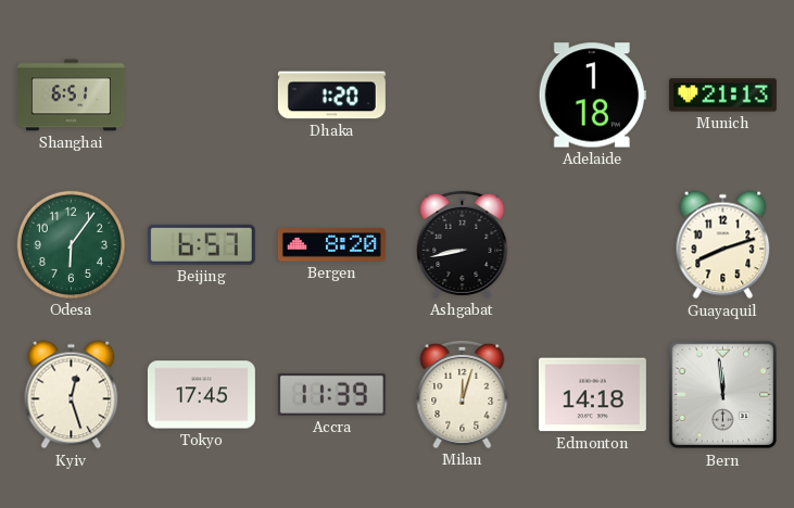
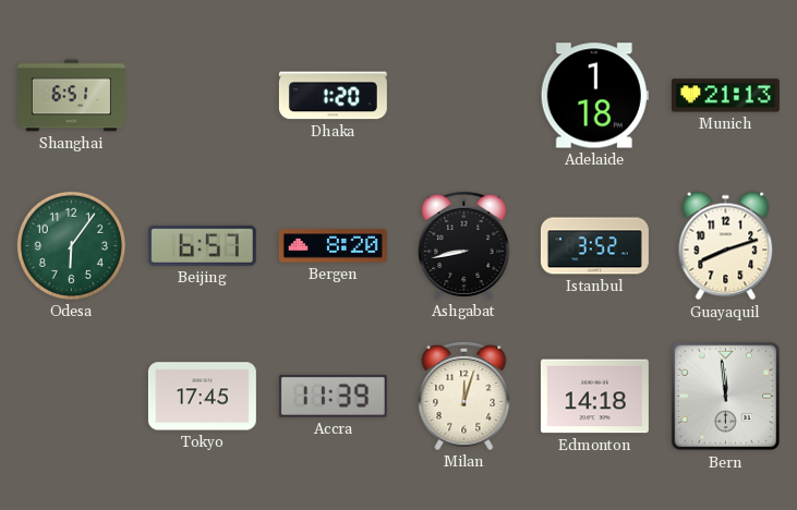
Istanbul: none -> 3:52
Kyiv: 12:27 -> none
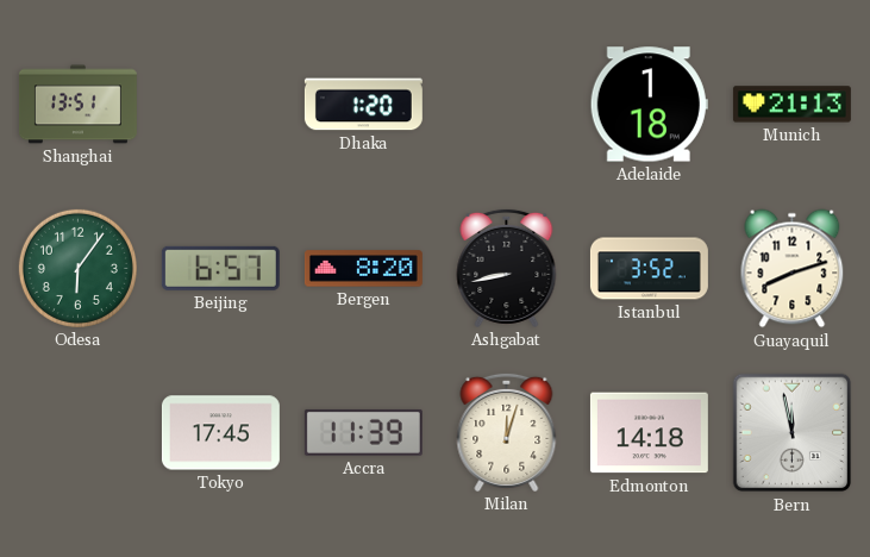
Shanghai: 6:51 -> 13:51
Bern: 11:59 -> 11:58
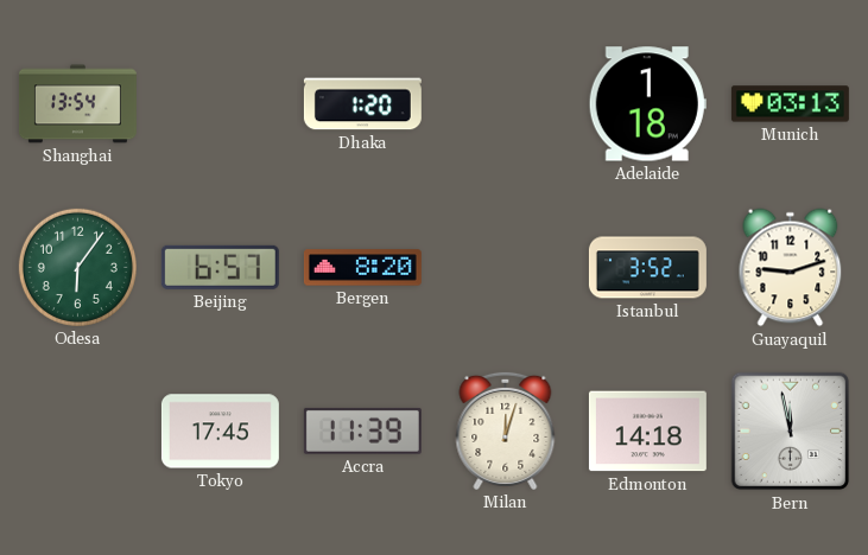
Shanghai: 13:51 -> 13:54
Munich: 21:13 -> 03:13
Ashgabat: 8:43 -> none
Guayaquil: 8:12 -> 9:12
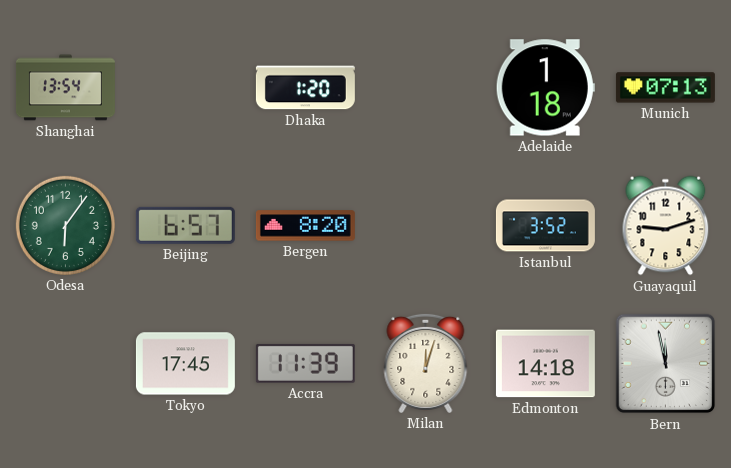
Munich: 03:13 -> 07:13
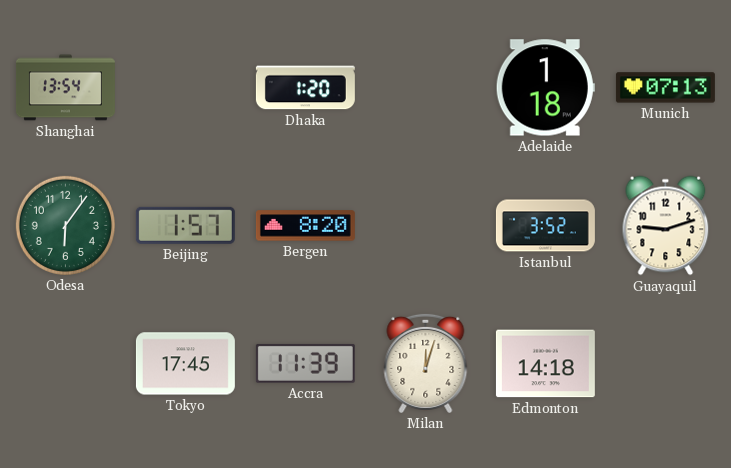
Beijing: 6:57 -> 1:57
Bern: 11:58 -> none
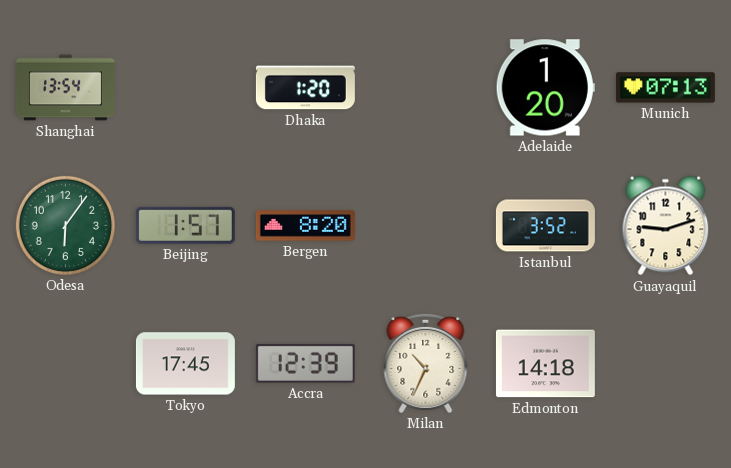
Adelaide: 1:18 -> 1:20
Accra: 11:39 -> 12:39
Milan: 12:03 -> 10:34
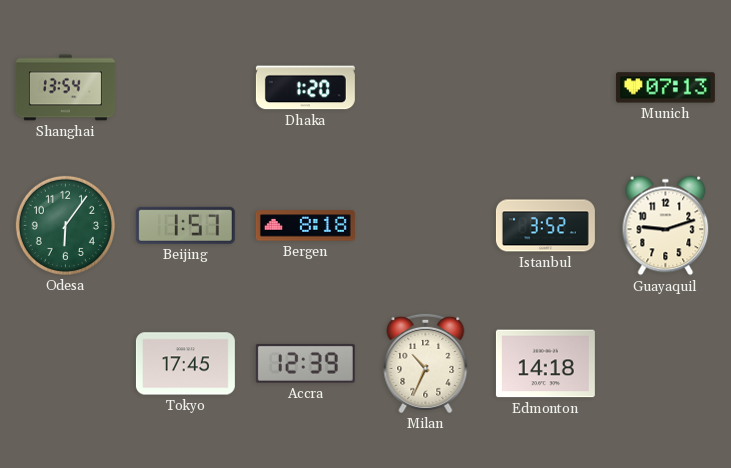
Adelaide: 1:20 -> none
Bergen: 8:20 -> 8:18
